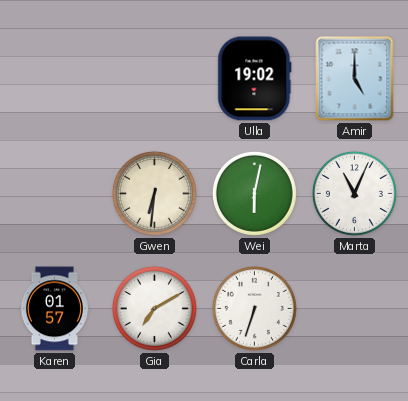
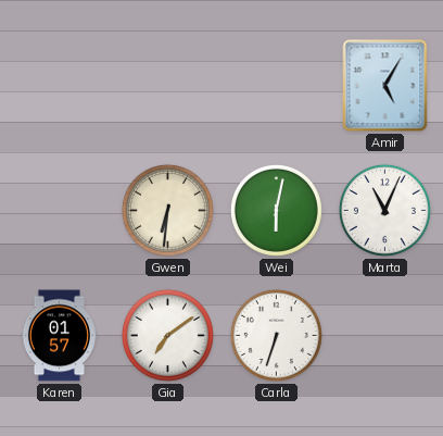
Ulla: 19:02 -> none
Amir: 5:00 -> 5:05
Gia: 7:10 -> 7:09
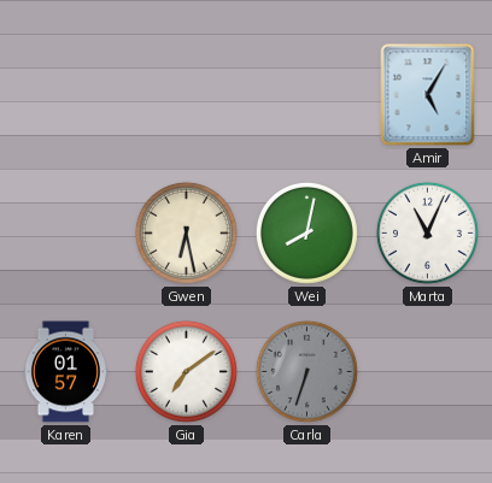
Gwen: 6:31 -> 6:28
Wei: 6:02 -> 8:02
Carla dial: white -> grey
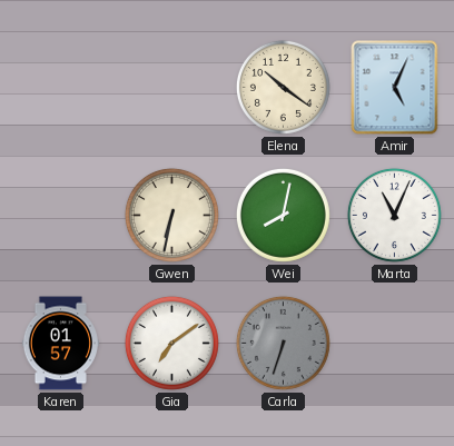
Elena: none -> 10:21
Amir: 5:05 -> 5:04
Gwen: 6:28 -> 6:32
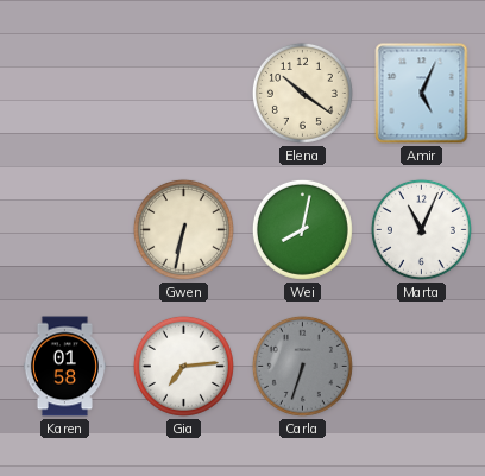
Karen: 01:57 -> 01:58
Gia: 7:09 -> 7:14
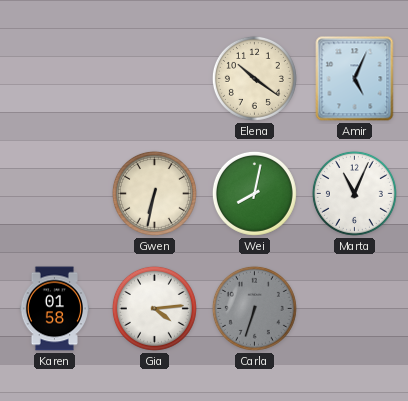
Gia: 7:14 -> 4:14
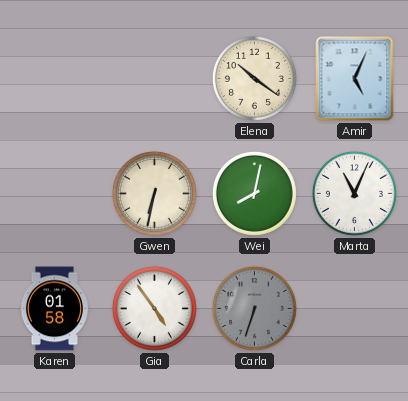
Gia: 4:14 -> 4:54
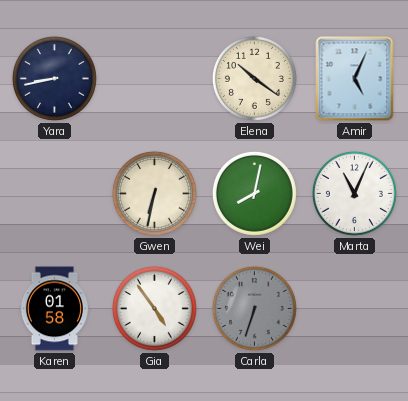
Yara: none -> 8:43
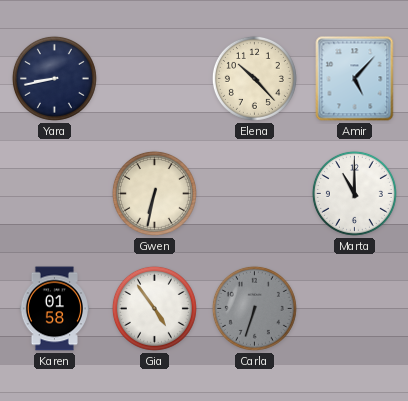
Elena: 10:21 -> 10:23
Amir: 5:04 -> 5:07
Wei: 8:02 -> none
Marta: 11:04 -> 11:00
